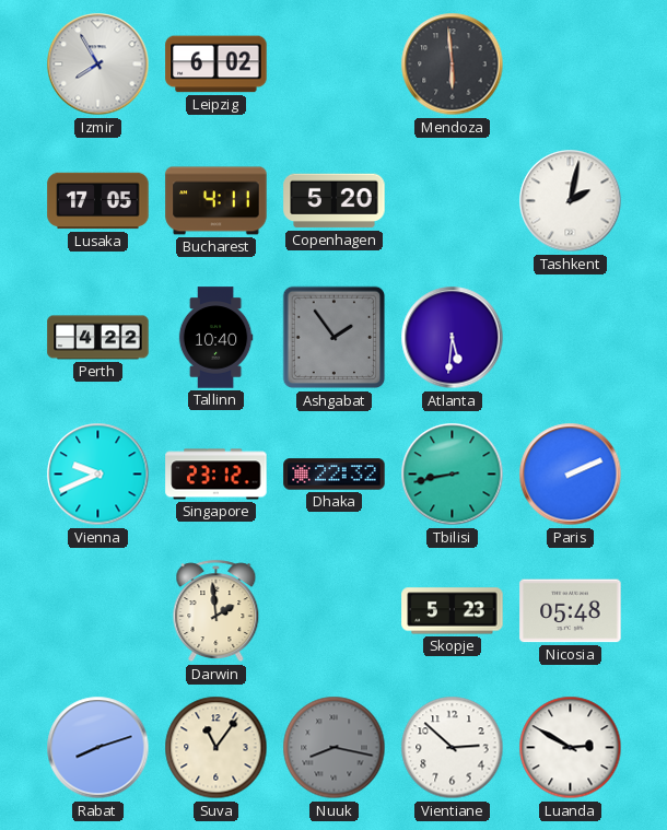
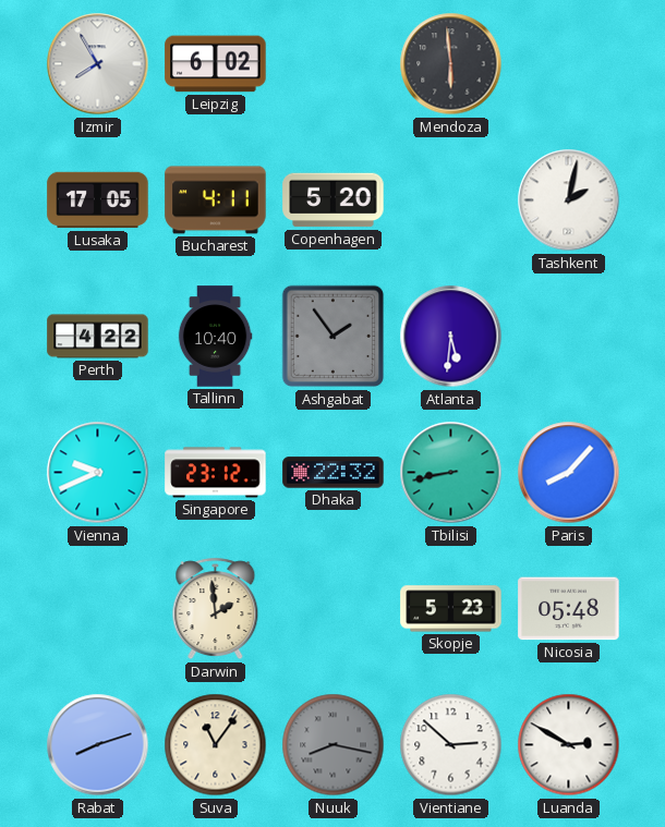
Paris: 2:11 -> 8:07
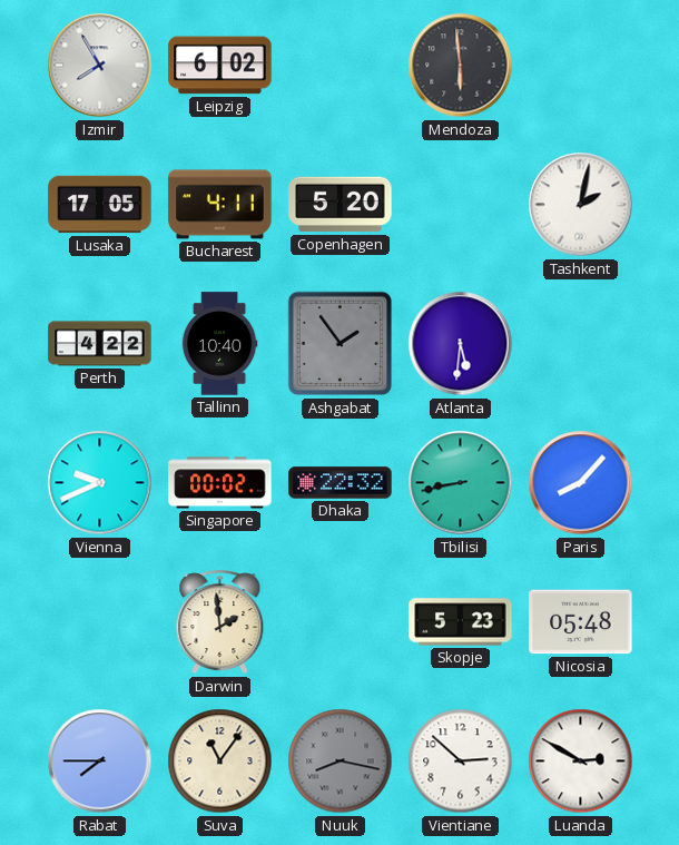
Singapore: 23:12 -> 00:02
Rabat: 8:12 -> 7:45
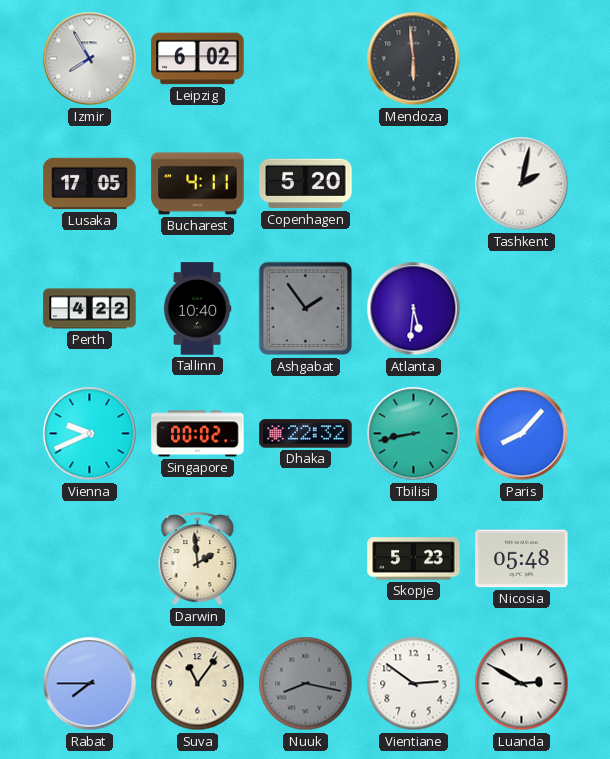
Vientiane: 2:52 -> 2:51
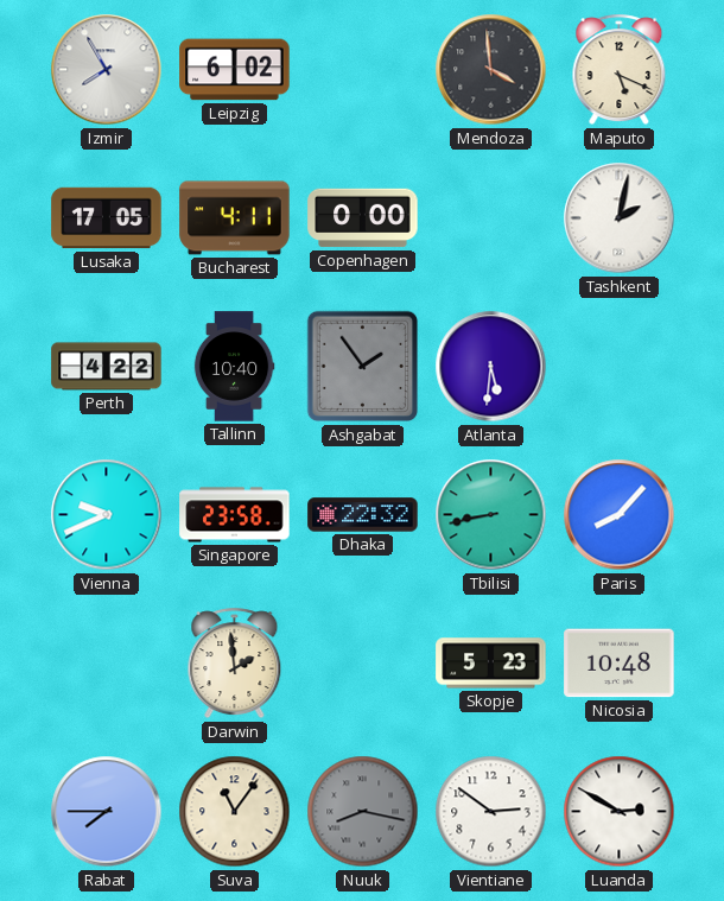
Mendoza: 5:59 -> 3:59
Maputo: none -> 5:19
Copenhagen: 5:20 -> 0:00
Singapore: 00:02 -> 23:58
Nicosia: 05:48 -> 10:48
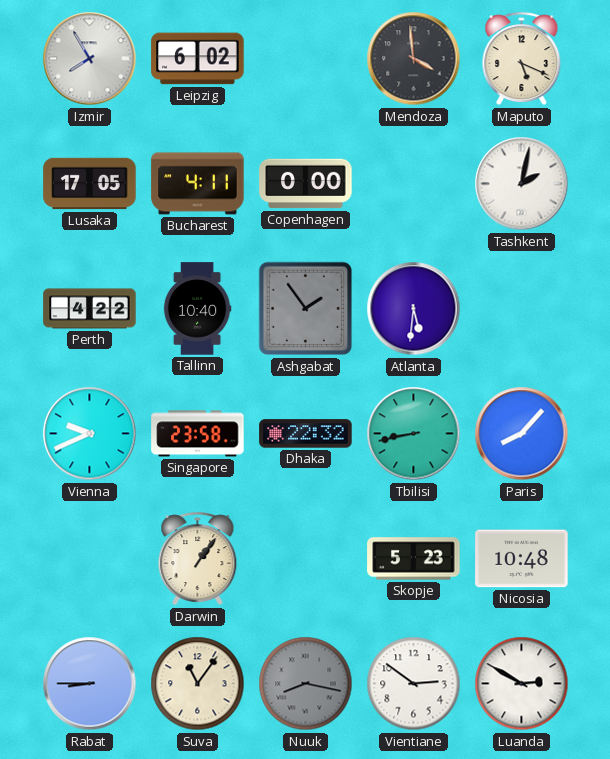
Darwin: 1:59 -> 1:06
Rabat: 7:45 -> 8:45
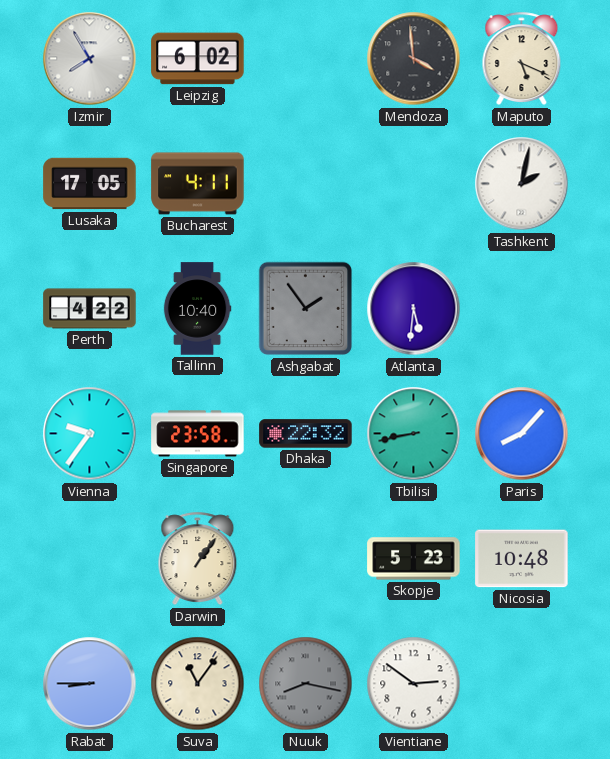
Copenhagen: 0:00 -> none
Vienna: 9:41 -> 9:36
Luanda: 2:50 -> none
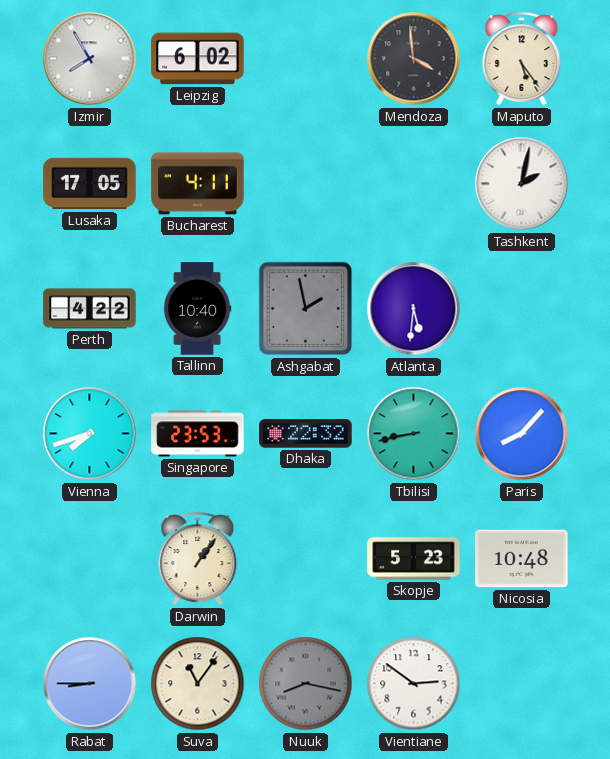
Maputo: 5:19 -> 5:24
Ashgabat: 1:54 -> 1:58
Vienna: 9:36 -> 7:42
Singapore: 23:58 -> 23:53
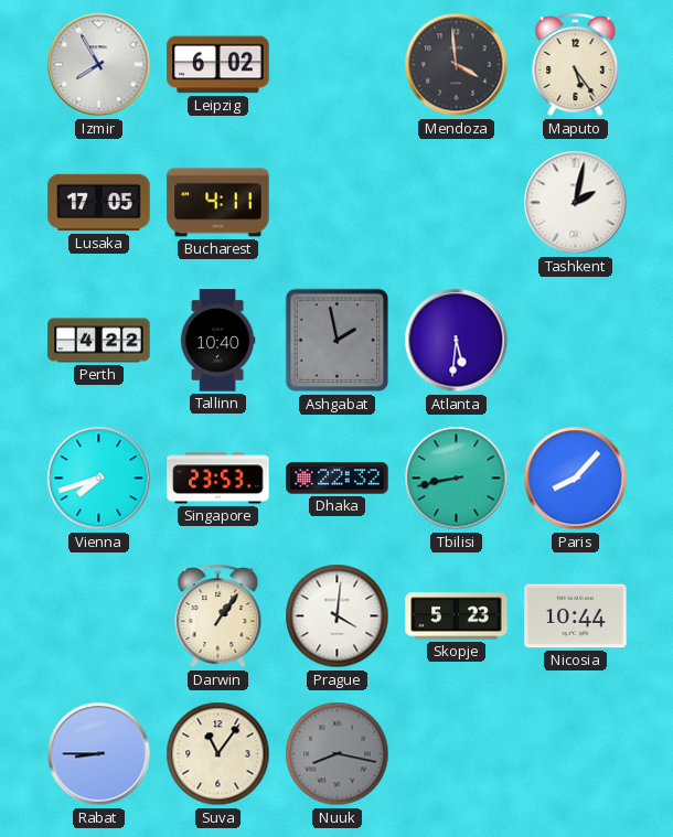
Prague: none -> 4:01
Nicosia: 10:48 -> 10:44
Vientiane: 2:51 -> none
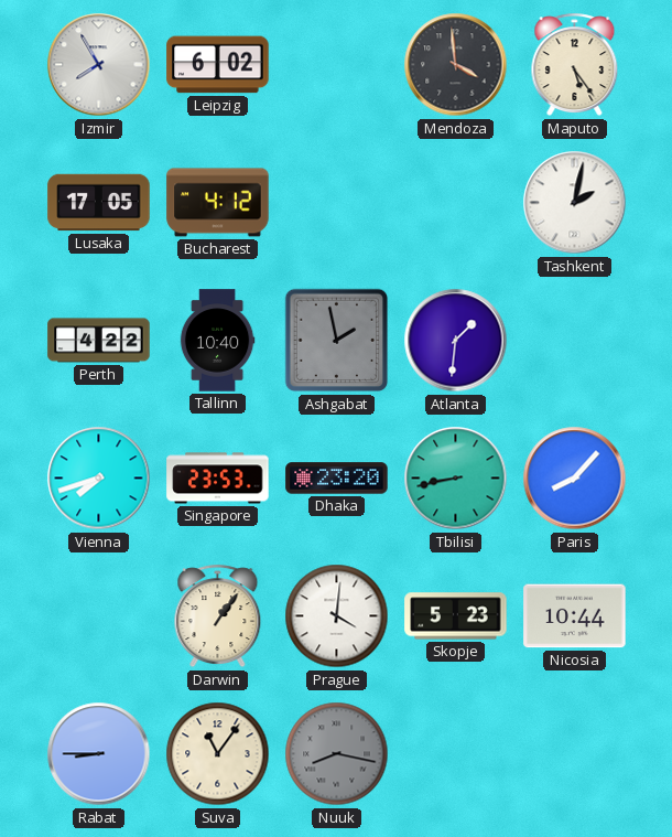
Bucharest: 4:11 -> 4:12
Atlanta: 5:31 -> 1:31
Dhaka: 22:32 -> 23:20
